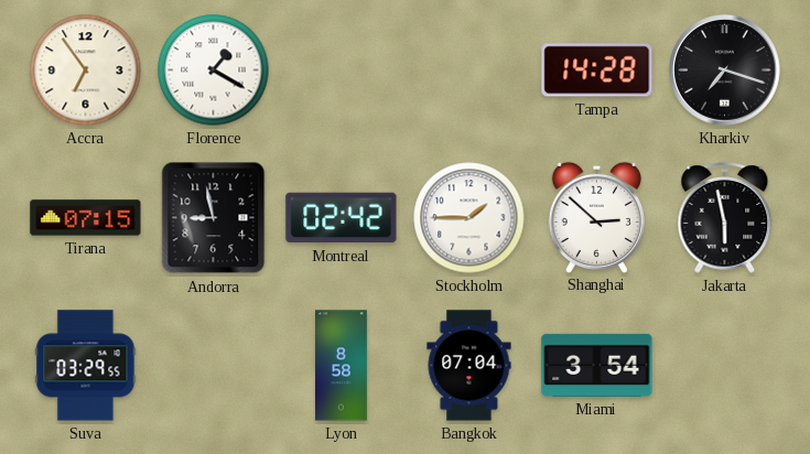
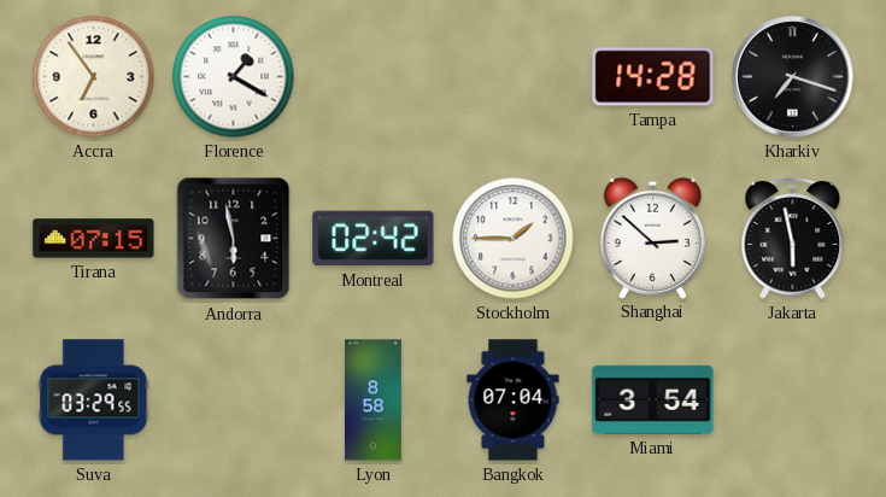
Andorra: 8:58 -> 5:58
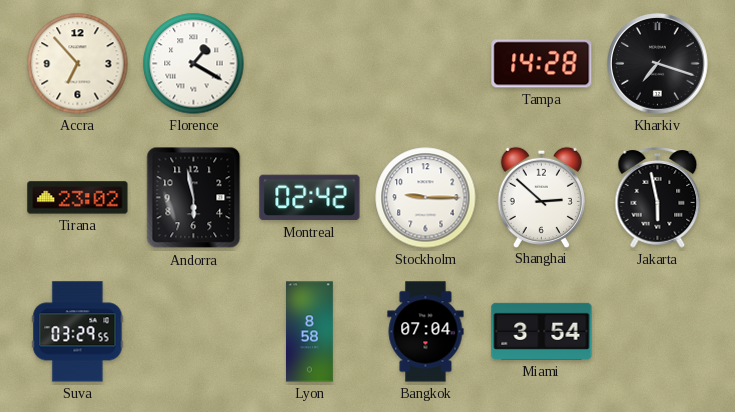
Accra: 6:54 -> 6:53
Tirana: 07:15 -> 23:02
Stockholm: 1:45 -> 9:15
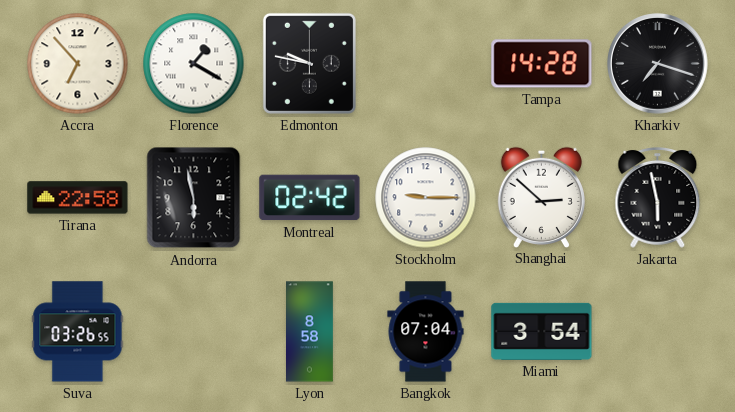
Edmonton: none -> 9:47
Tirana: 23:02 -> 22:58
Suva: 03:29 -> 03:26
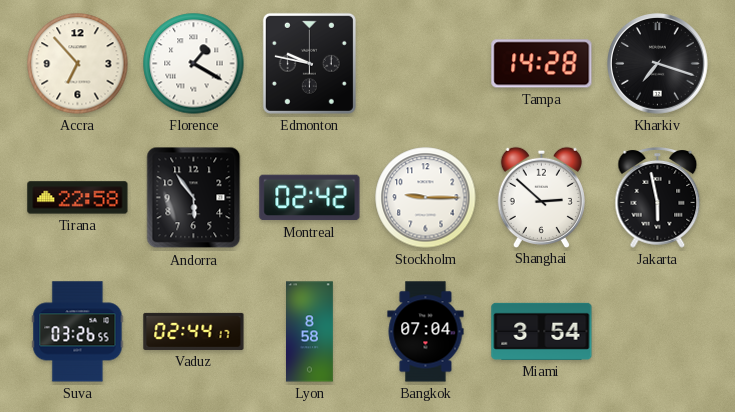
Andorra: 5:58 -> 5:54
Vaduz: none -> 02:44
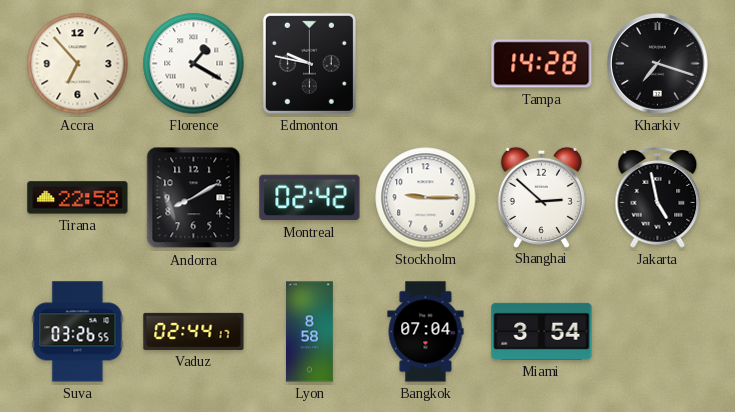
Andorra: 5:54 -> 8:10
Jakarta: 5:58 -> 4:58
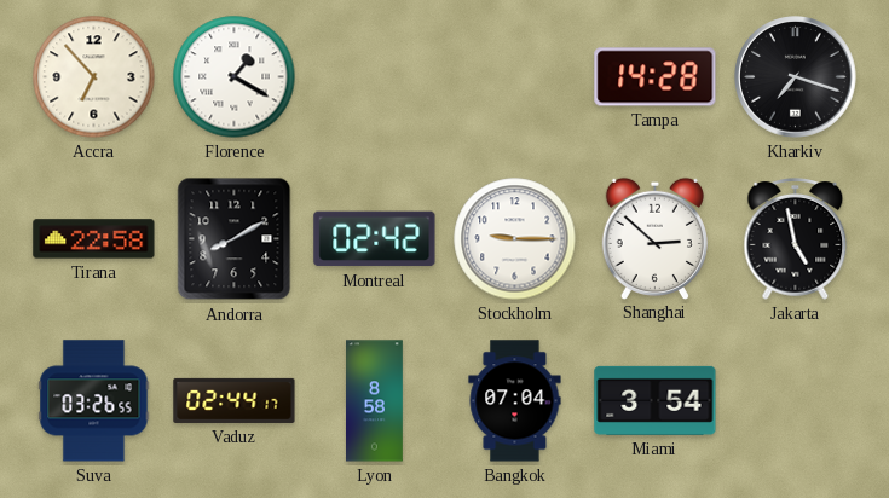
Edmonton: 9:47 -> none
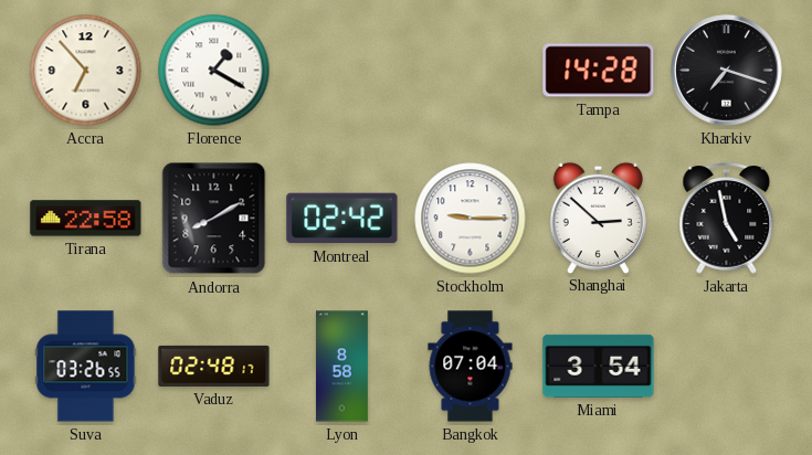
Vaduz: 02:44 -> 02:48
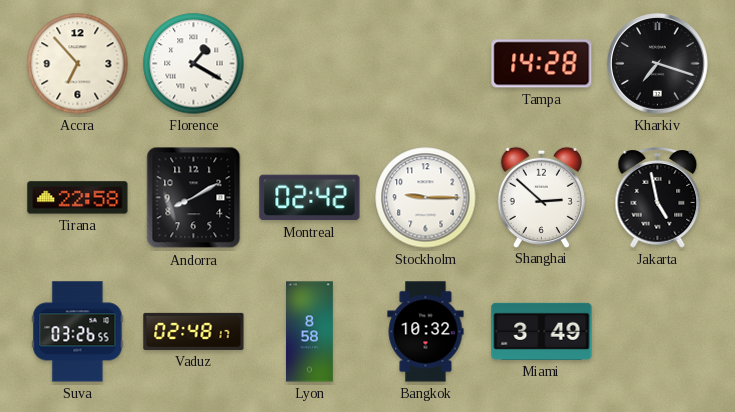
Bangkok: 07:04 -> 10:32
Miami: 3:54 -> 3:49
